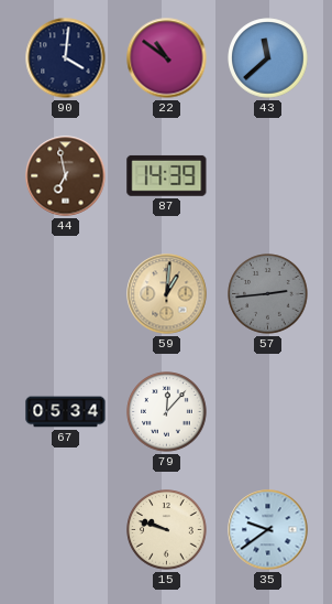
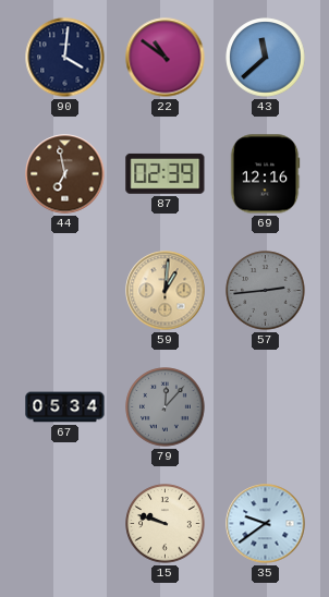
87: 14:39 -> 02:39
69: none -> 12:16
79 dial: white -> grey
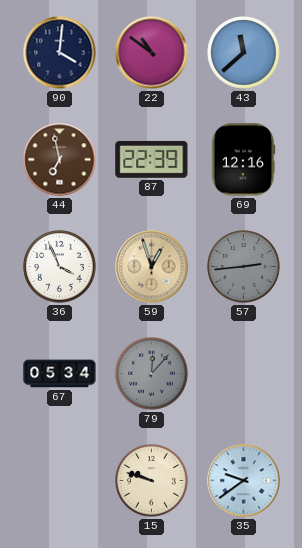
87: 02:39 -> 22:39
36: none -> 3:56
59: 1:01 -> 12:57
